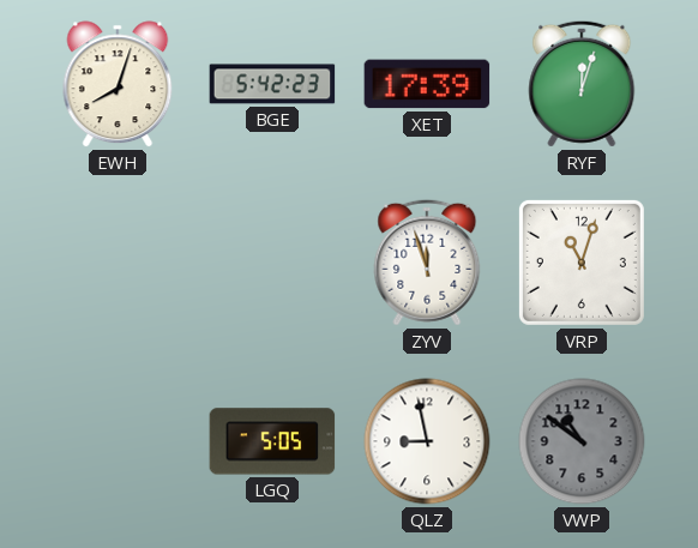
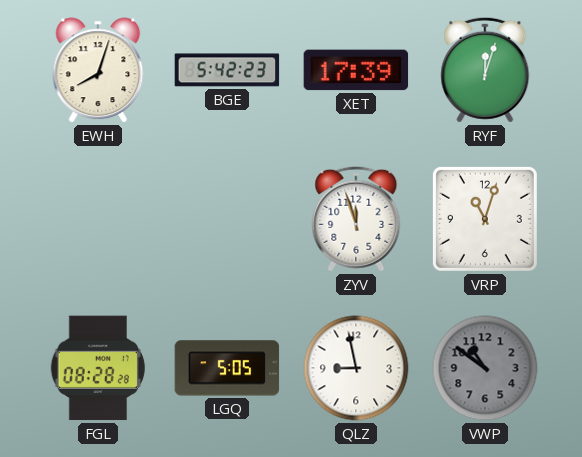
FGL: none -> 08:28
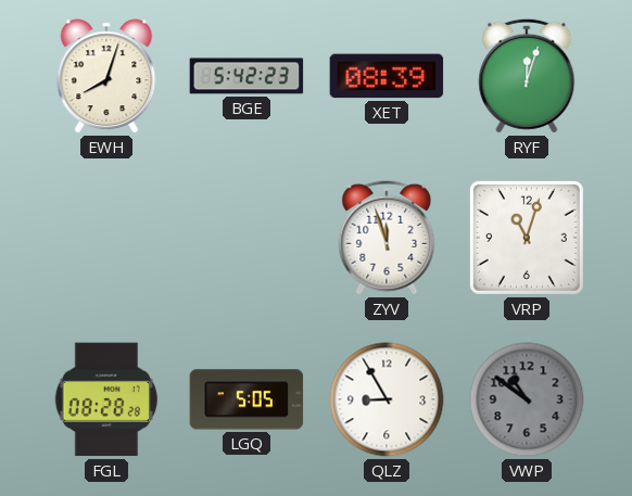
XET: 17:39 -> 08:39
QLZ: 8:58 -> 8:55
